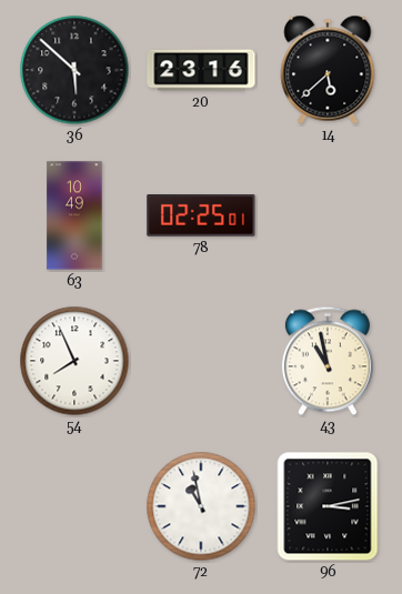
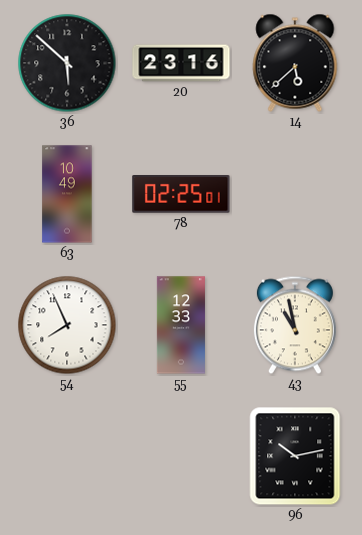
55: none -> 12:33
72: 10:58 -> none
96: 3:13 -> 10:13
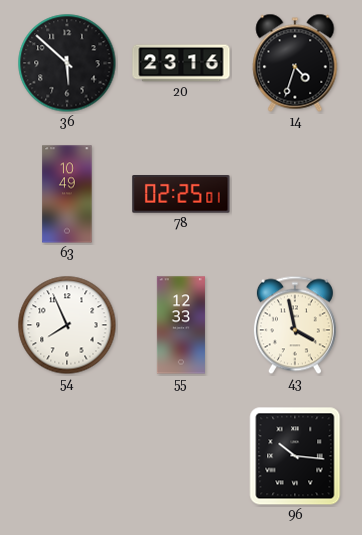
14: 5:38 -> 4:33
43: 10:58 -> 3:58
96: 10:13 -> 10:16
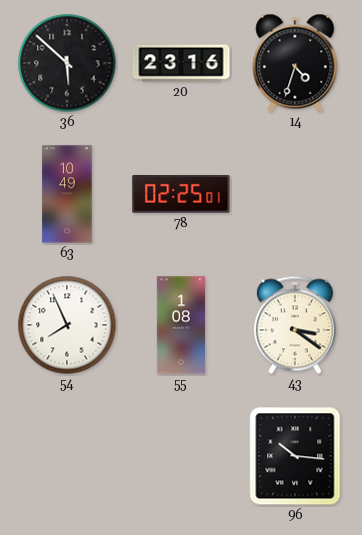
55: 12:33 -> 1:08
43: 3:58 -> 3:21
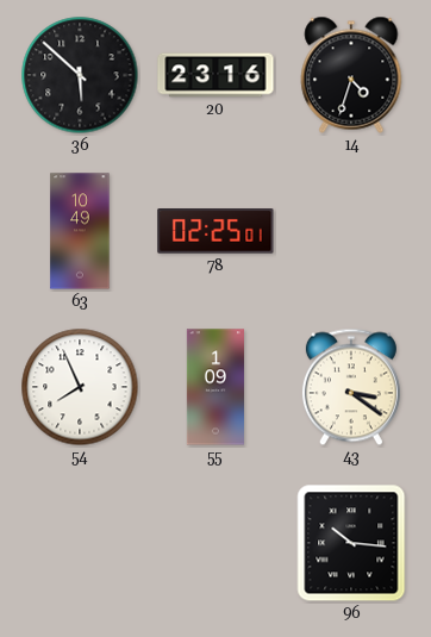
55: 1:08 -> 1:09
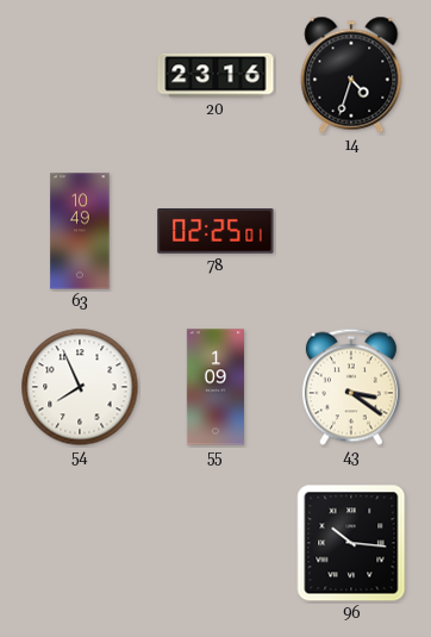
36: 5:52 -> none
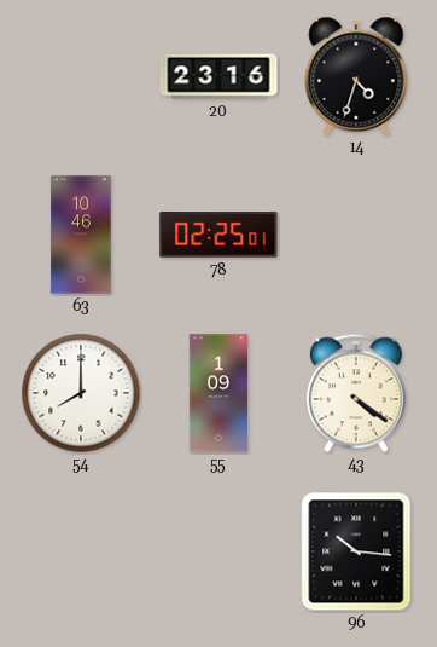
63: 10:49 -> 10:46
54: 7:56 -> 8:00
43: 3:21 -> 4:21
